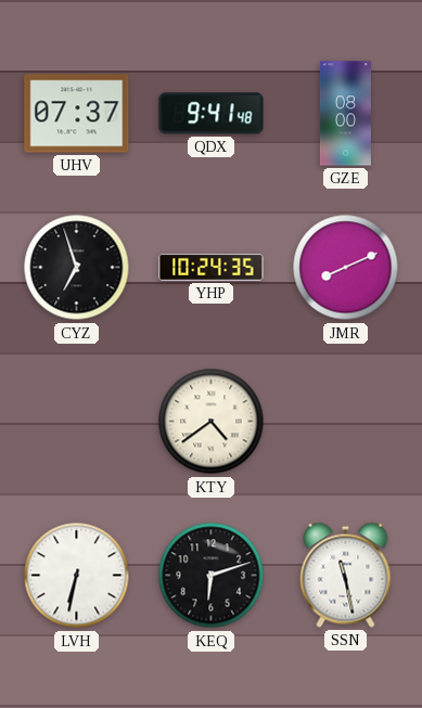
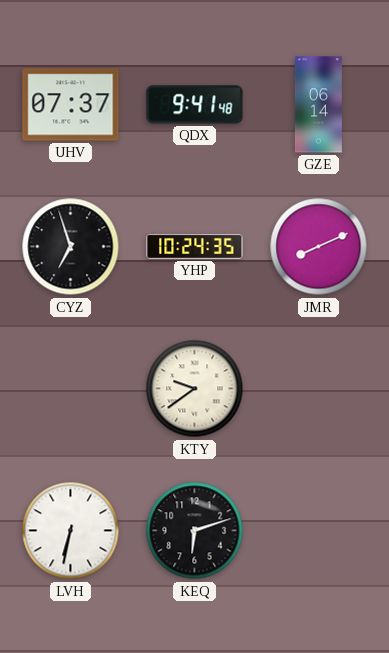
GZE: 08:00 -> 06:14
KTY: 4:39 -> 9:39
SSN: 11:28 -> none
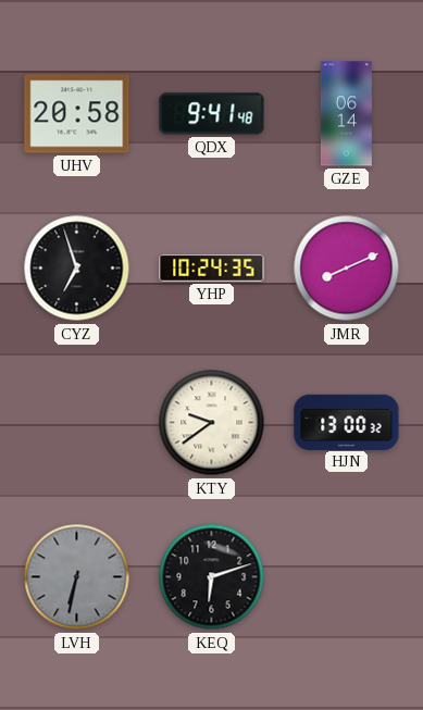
UHV: 07:37 -> 20:58
HJN: none -> 13:00
LVH dial: white -> grey
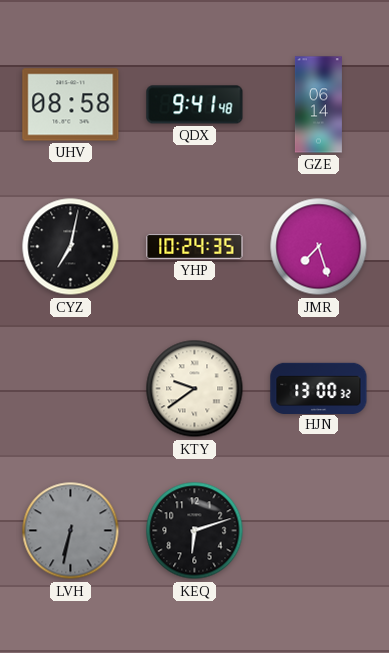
UHV: 20:58 -> 08:58
CYZ: 6:57 -> 7:02
JMR: 8:11 -> 7:27
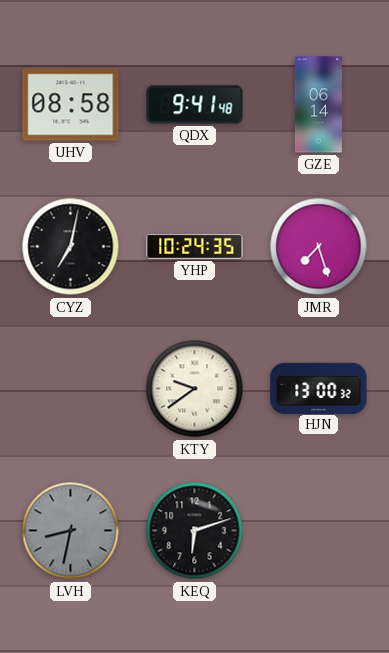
LVH: 6:32 -> 8:32
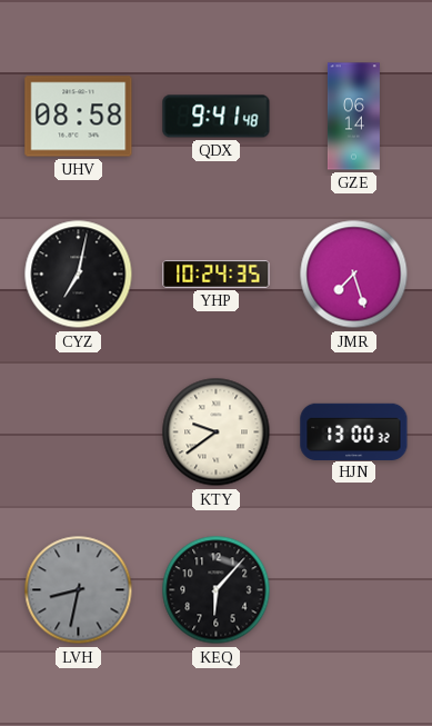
KEQ: 6:12 -> 6:07
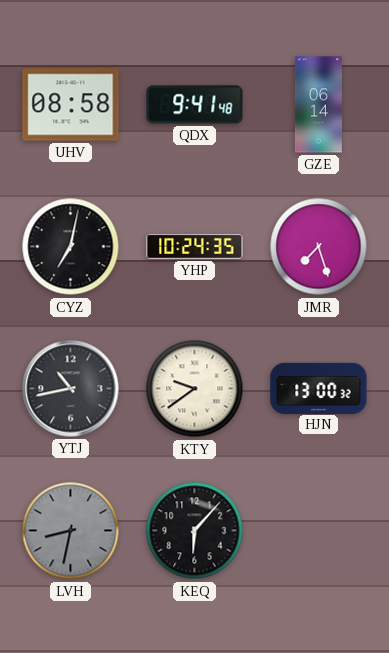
YTJ: none -> 10:43
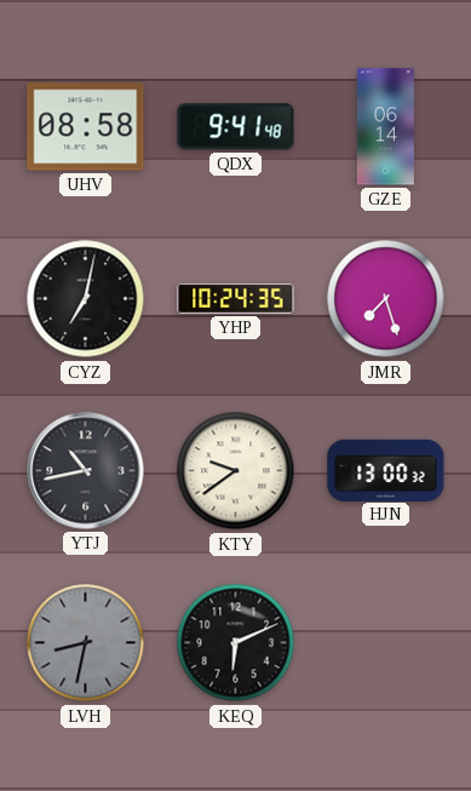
KEQ: 6:07 -> 6:11
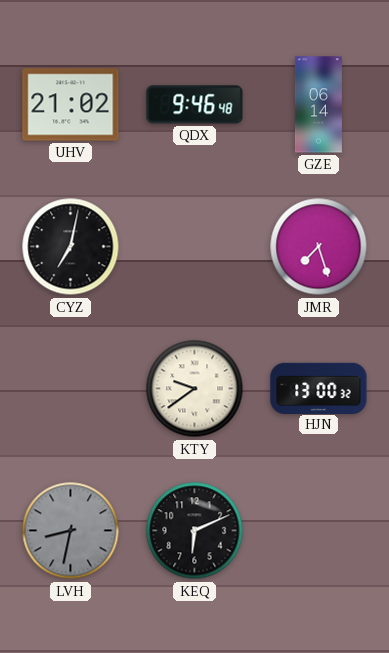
UHV: 08:58 -> 21:02
QDX: 9:41 -> 9:46
YHP: 10:24 -> none
YTJ: 10:43 -> none
